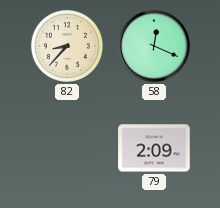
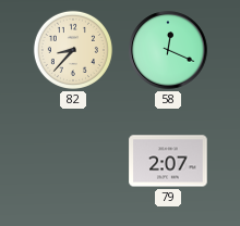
79: 2:09 -> 2:07
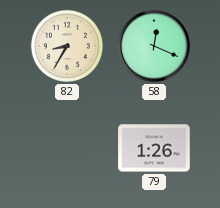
82: 8:37 -> 8:35
79: 2:07 -> 1:26
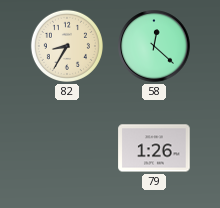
58: 12:19 -> 12:22
